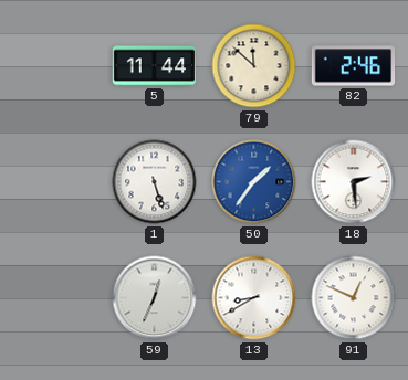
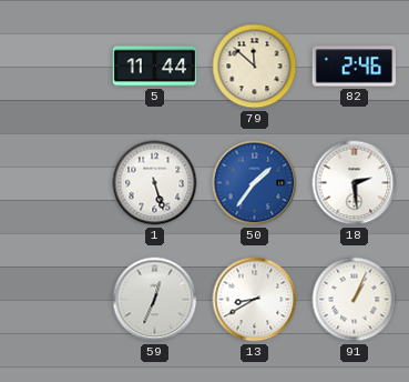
91: 12:49 -> 1:04
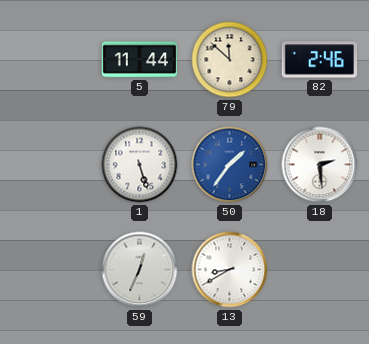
91: 1:04 -> none
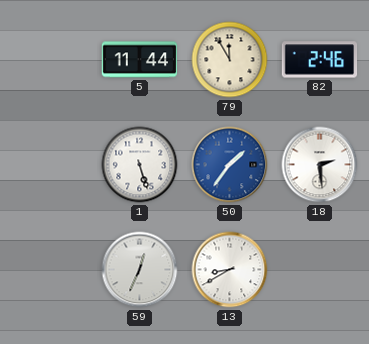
79: 11:52 -> 11:55
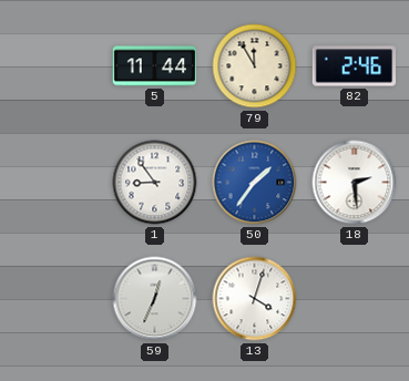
1: 5:27 -> 8:54
13: 8:40 -> 4:03
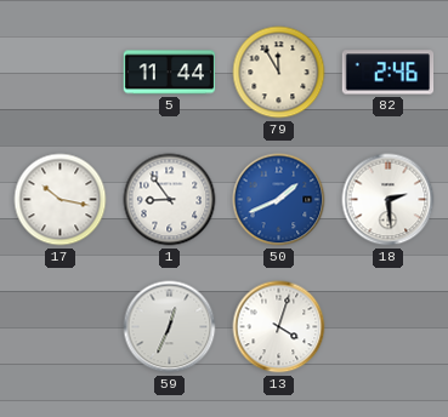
17: none -> 10:17
50: 1:36 -> 1:41
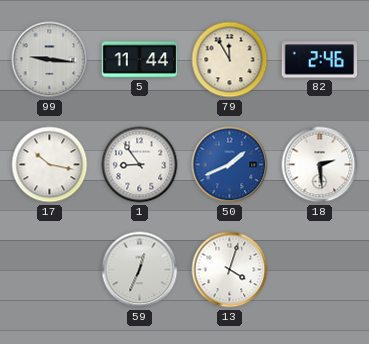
99: none -> 9:16
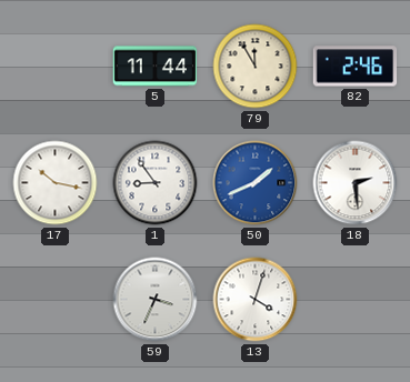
99: 9:16 -> none
59: 12:34 -> 3:34
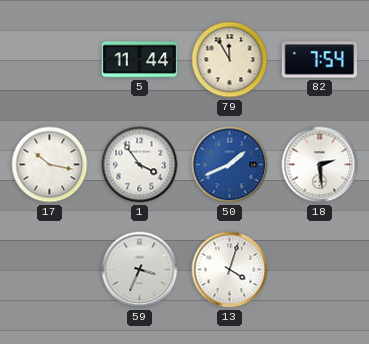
82: 2:46 -> 7:54
1: 8:54 -> 3:54
